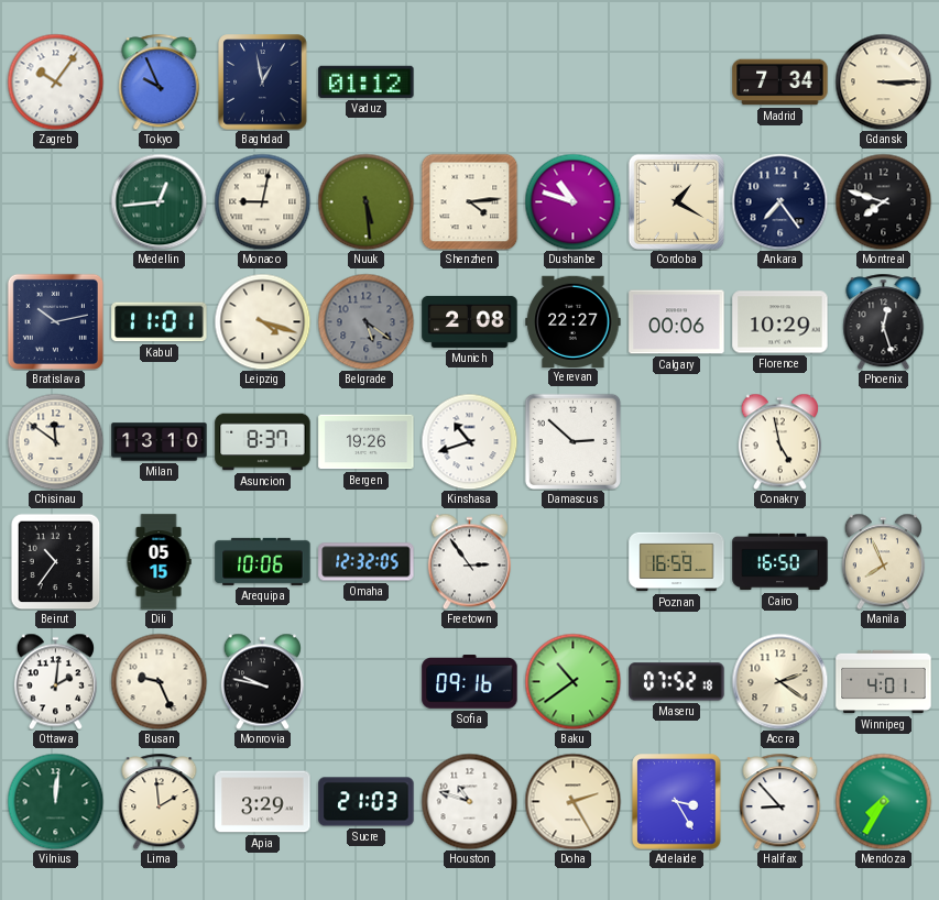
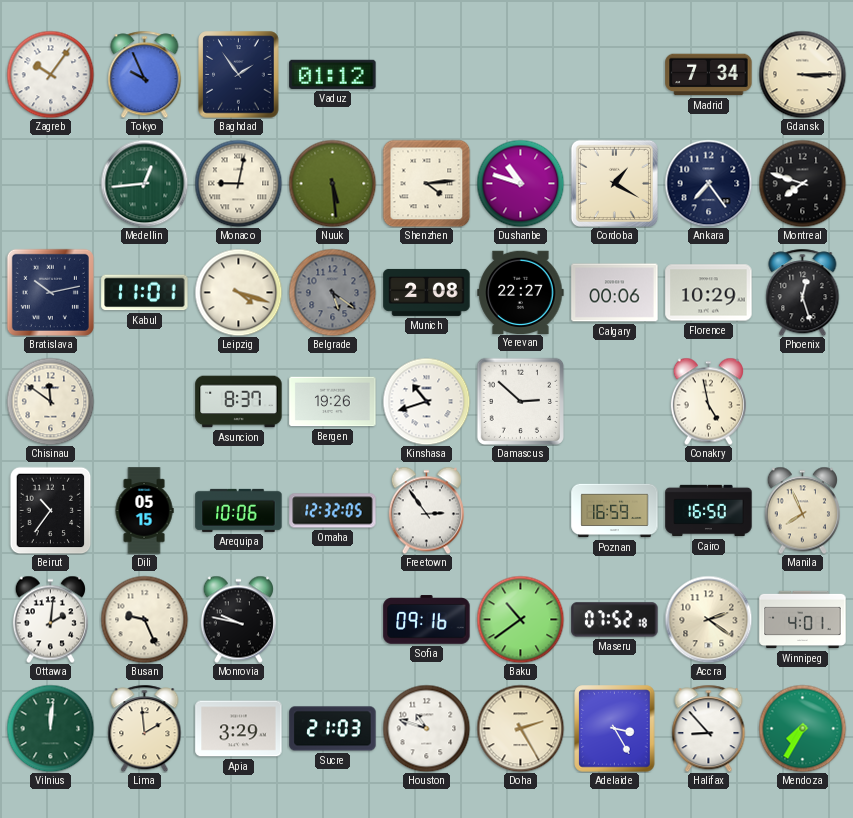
Baghdad: 12:58 -> 1:54
Milan: 13:10 -> none
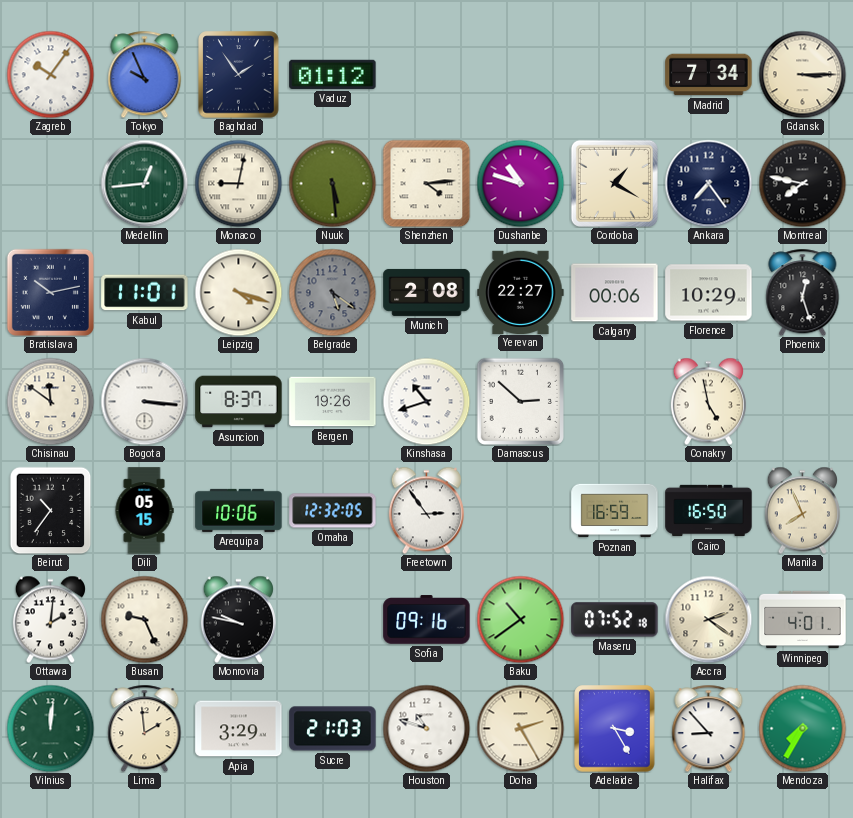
Montreal: 7:48 -> 7:47
Bogota: none -> 3:16
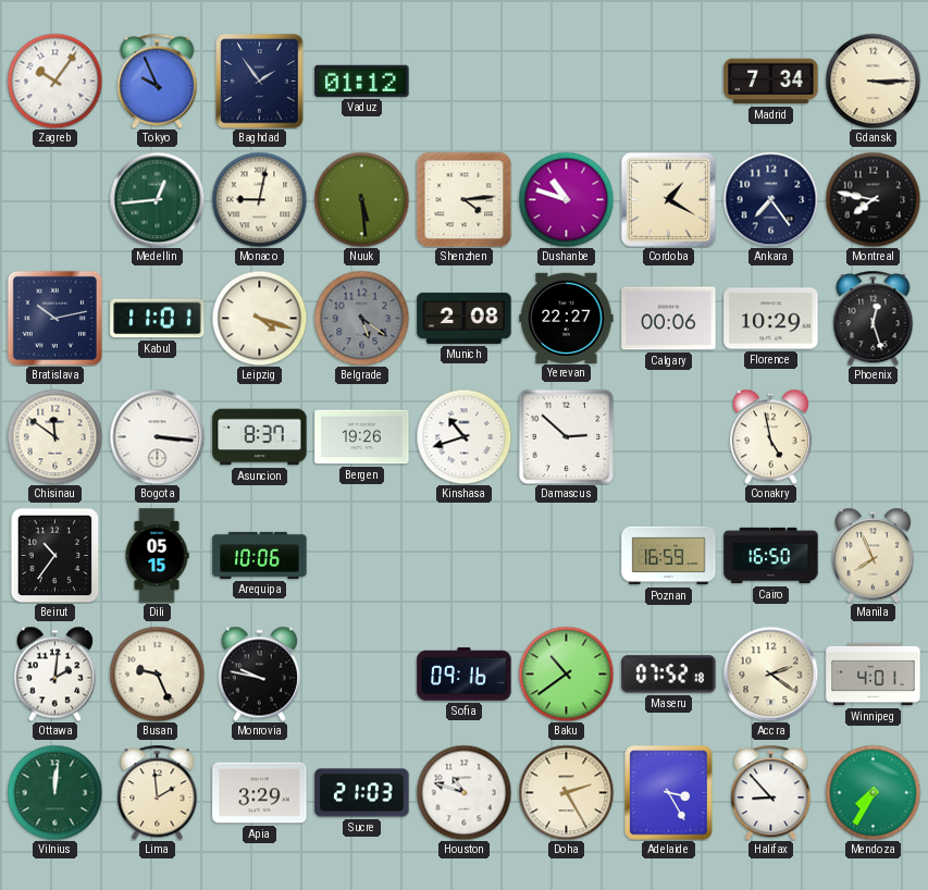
Omaha: 12:32 -> none
Freetown: 2:54 -> none
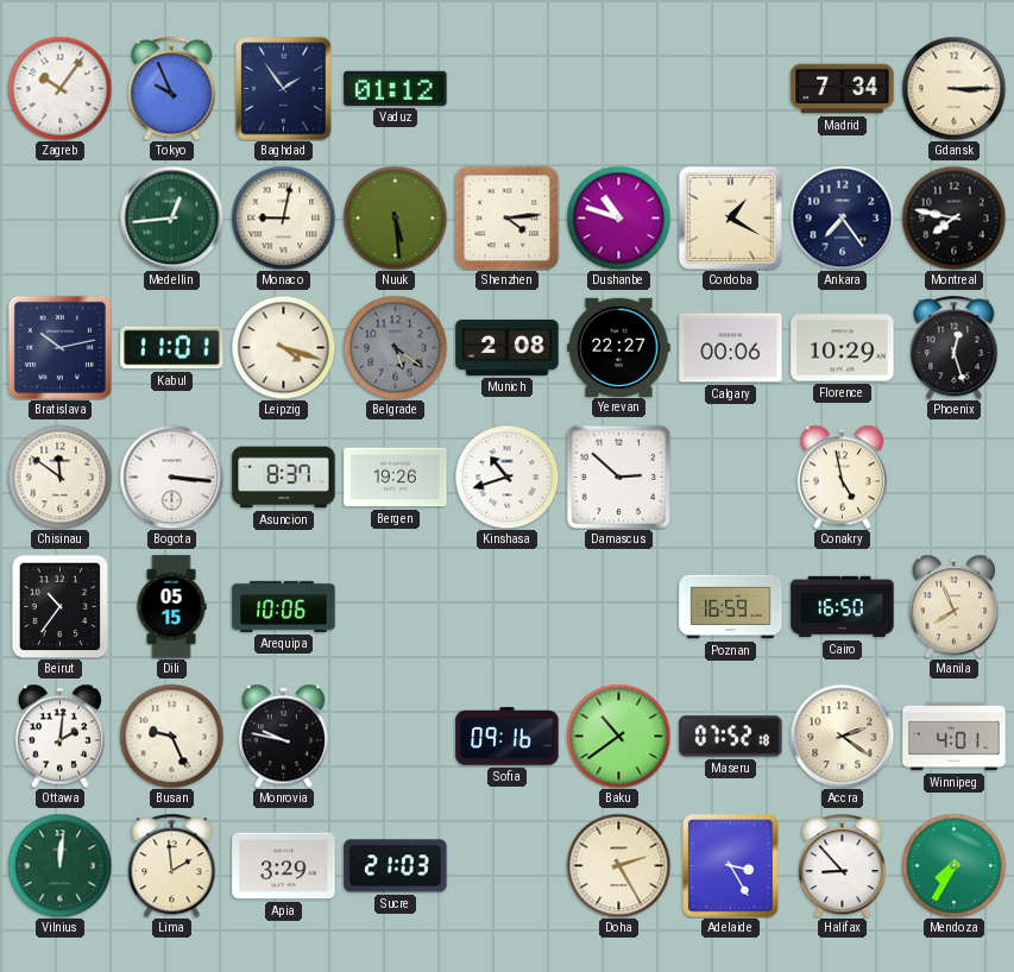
Houston: 10:48 -> none
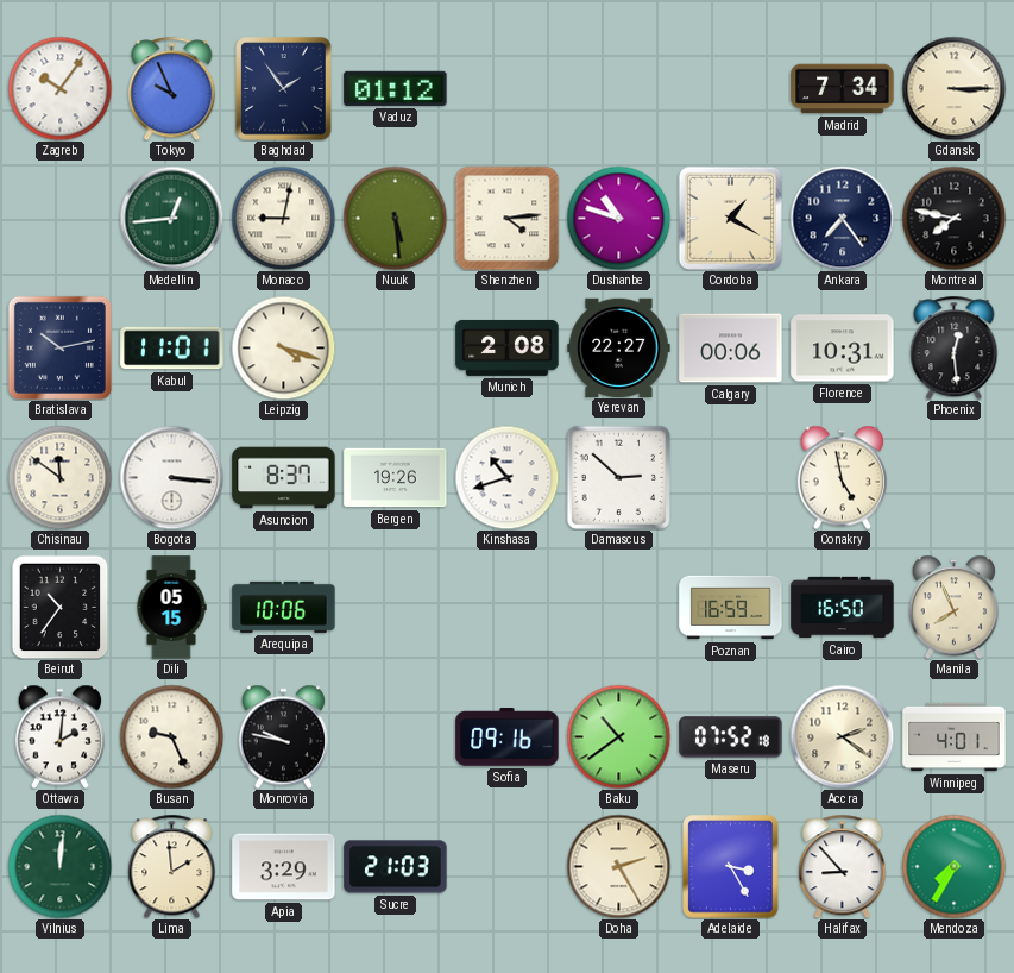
Belgrade: 5:21 -> none
Florence: 10:29 -> 10:31
Phoenix: 12:27 -> 12:29
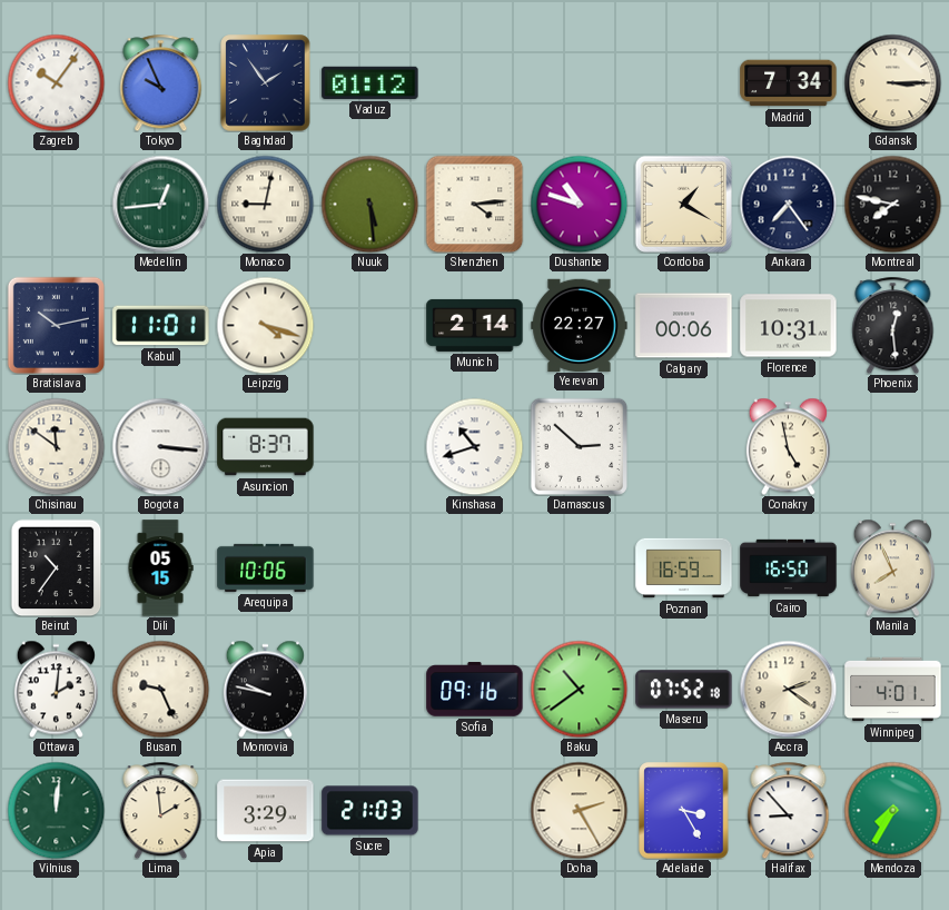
Munich: 2:08 -> 2:14
Bergen: 19:26 -> none
